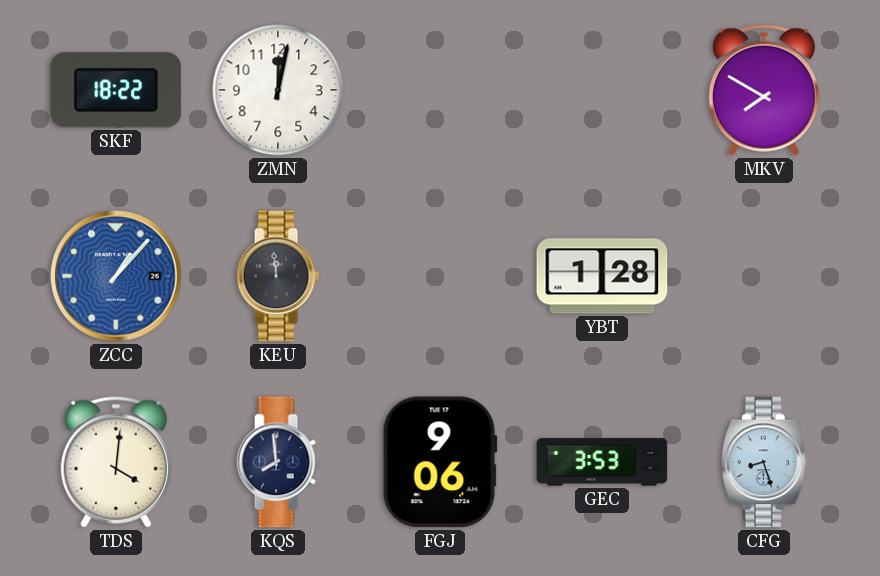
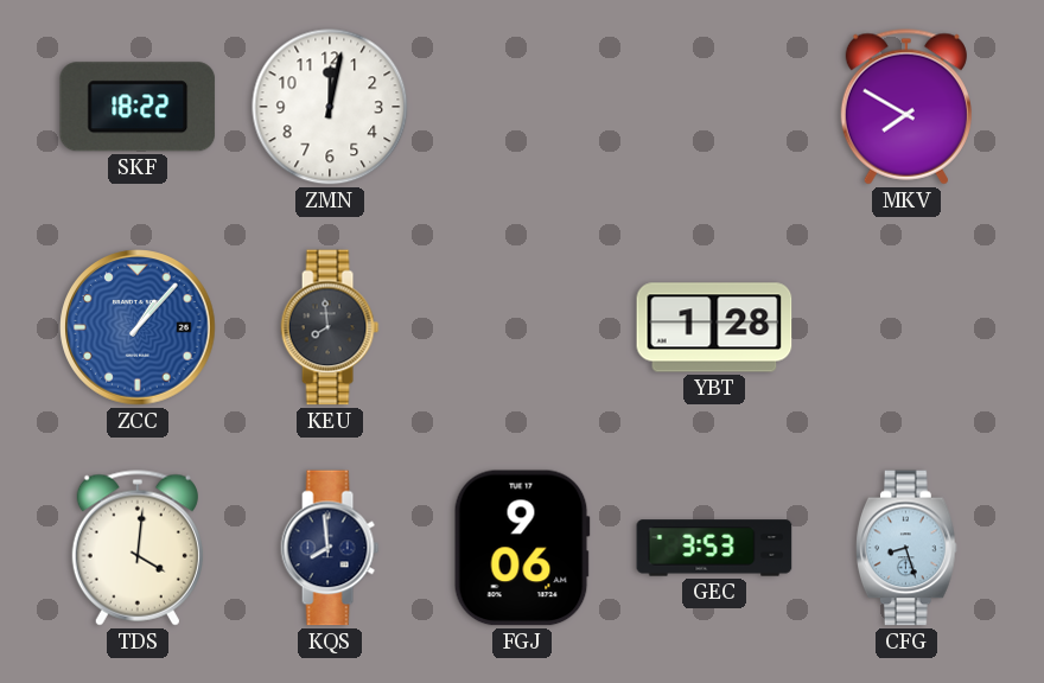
KEU: 11:59 -> 7:59
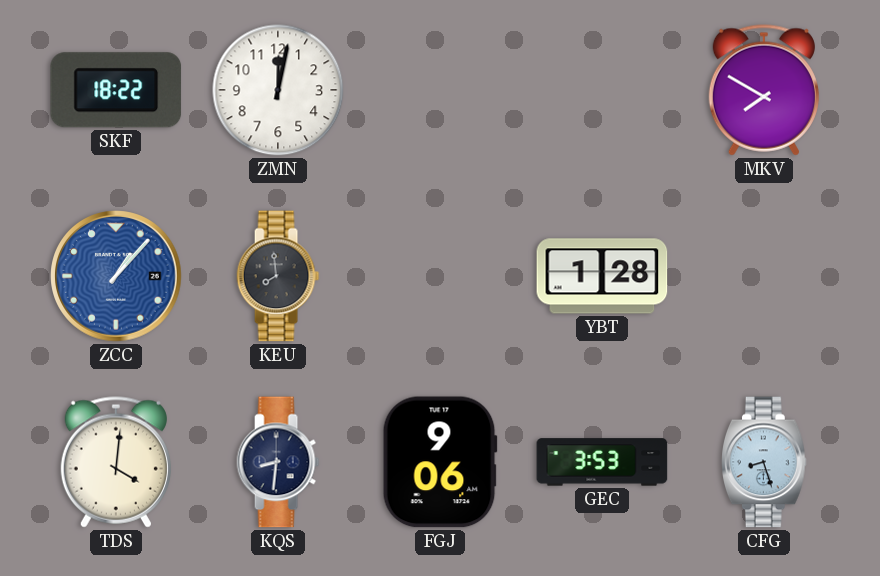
KQS: 7:59 -> 8:31
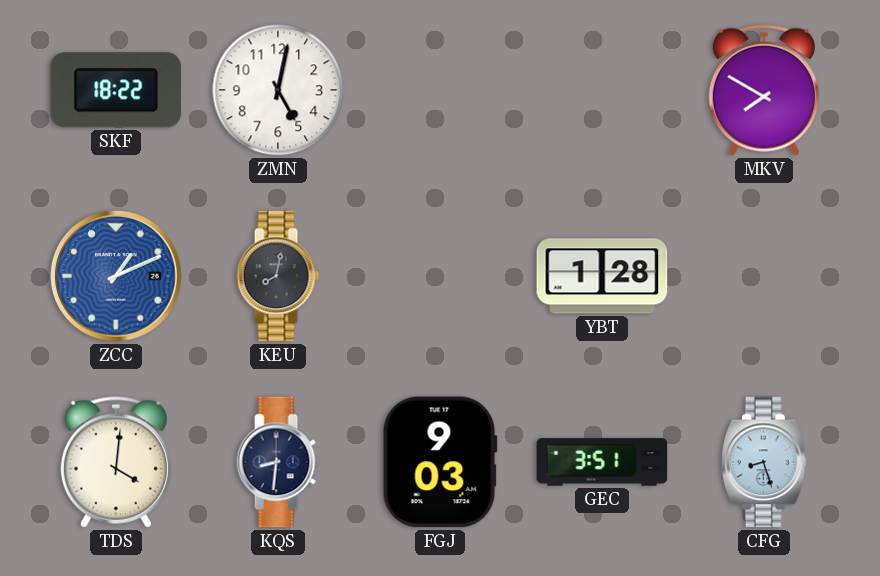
ZMN: 12:02 -> 5:02
ZCC: 1:07 -> 1:11
KEU: 7:59 -> 8:02
FGJ: 9:06 -> 9:03
GEC: 3:53 -> 3:51
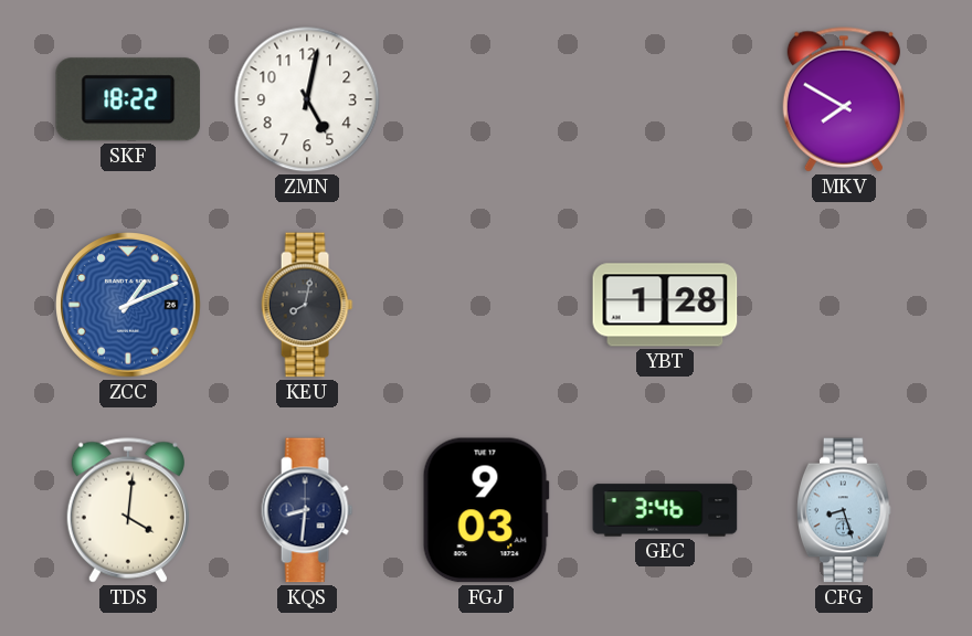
GEC: 3:51 -> 3:46
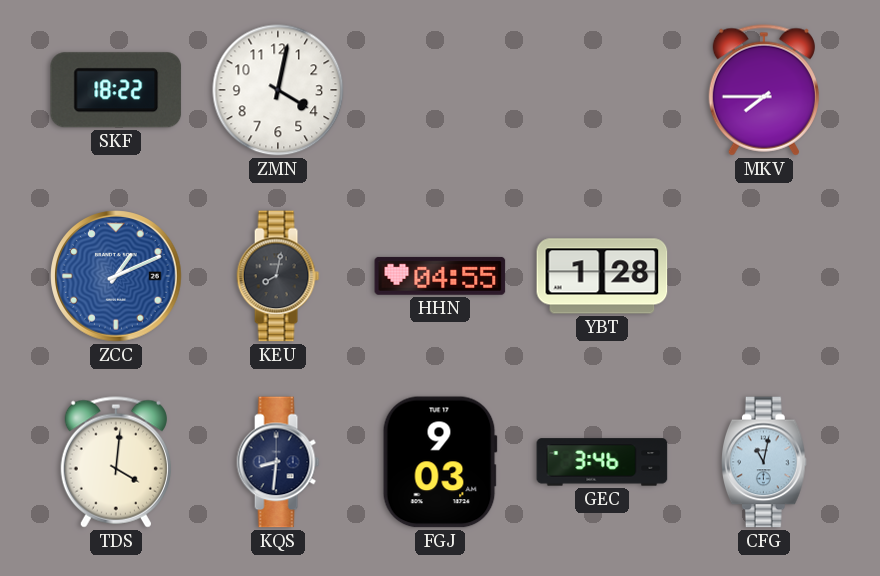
ZMN: 5:02 -> 4:02
MKV: 7:50 -> 7:45
HHN: none -> 04:55
CFG: 8:27 -> 11:02
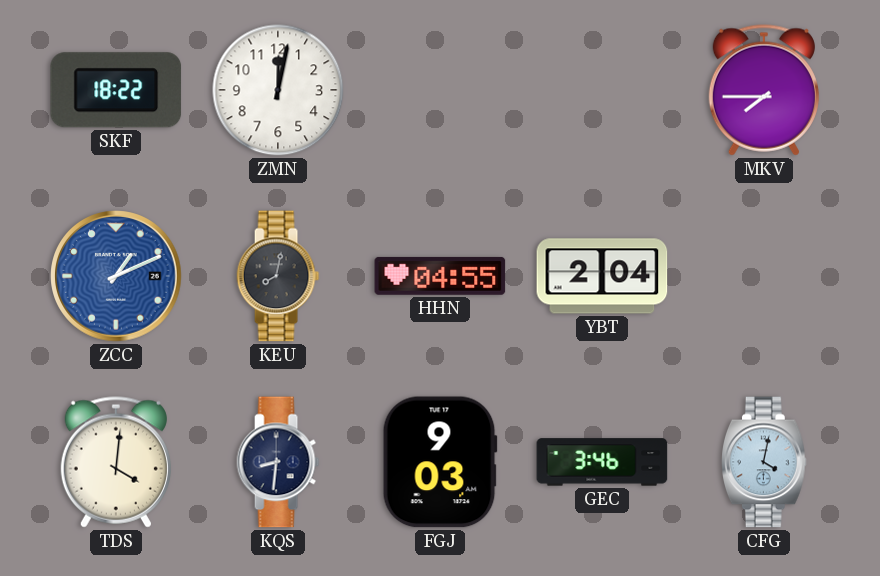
ZMN: 4:02 -> 12:02
YBT: 1:28 -> 2:04
CFG: 11:02 -> 4:02
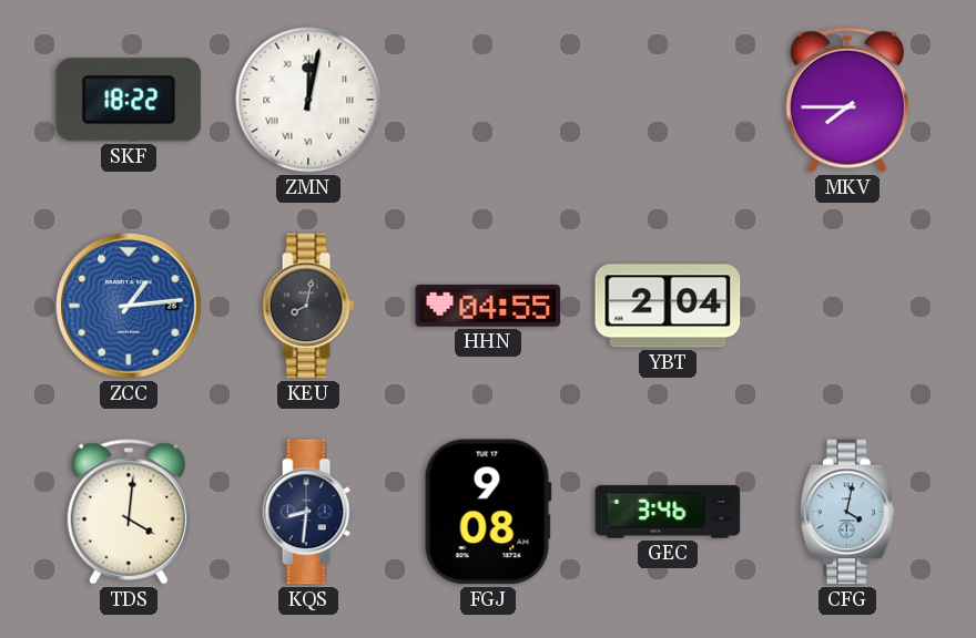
ZMN numerals: Arabic -> Roman
ZCC: 1:11 -> 1:14
FGJ: 9:03 -> 9:08
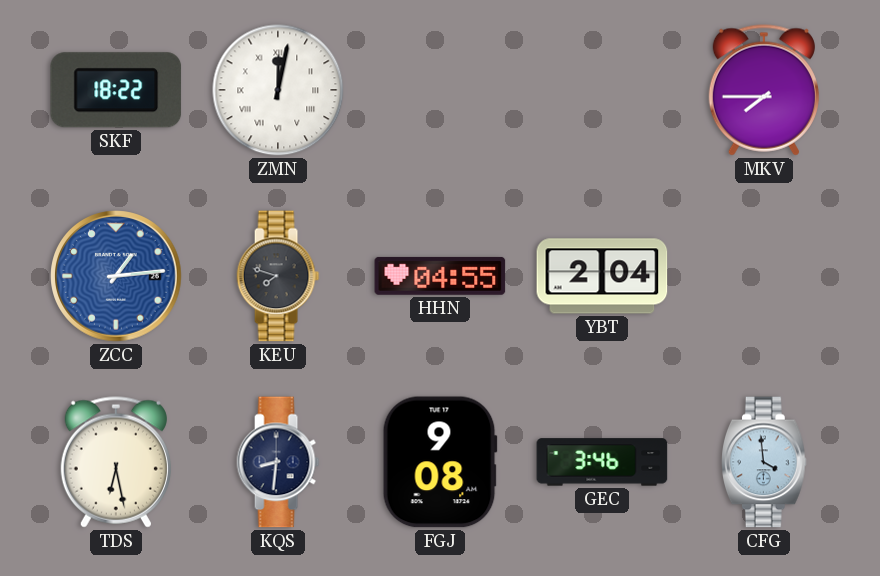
KEU: 8:02 -> 7:48
TDS: 4:01 -> 6:28
CFG: 4:02 -> 3:59
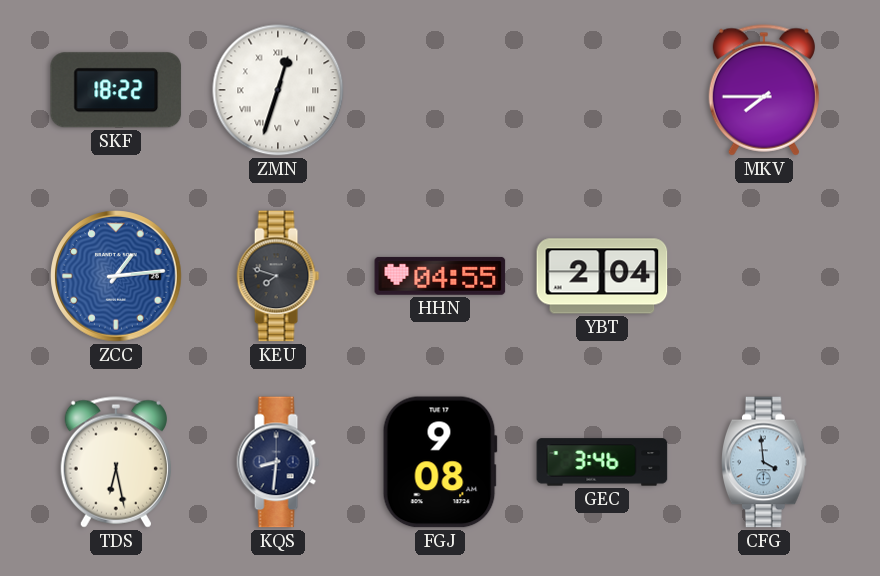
ZMN: 12:02 -> 12:33
